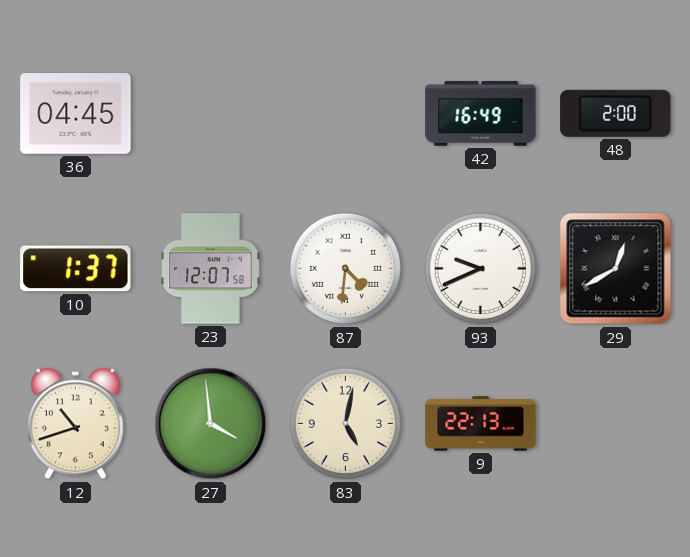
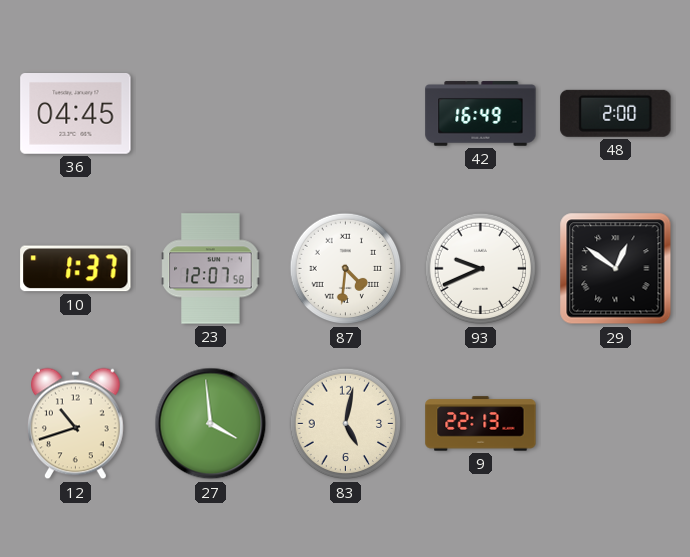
29: 12:40 -> 12:51
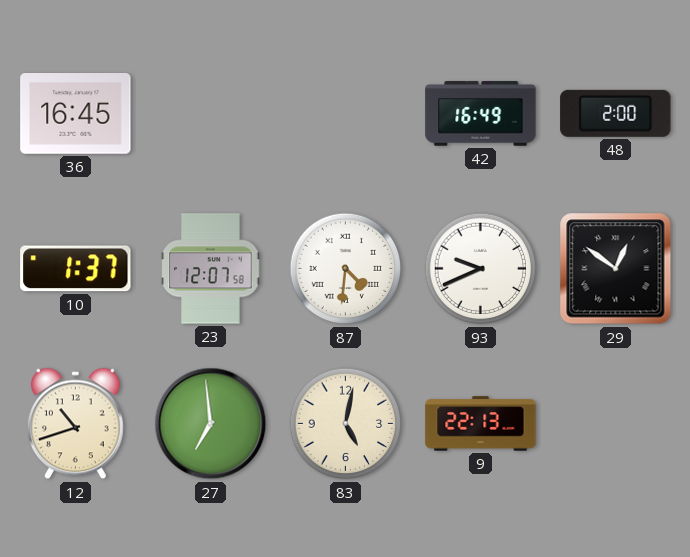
36: 04:45 -> 16:45
27: 3:59 -> 6:59
